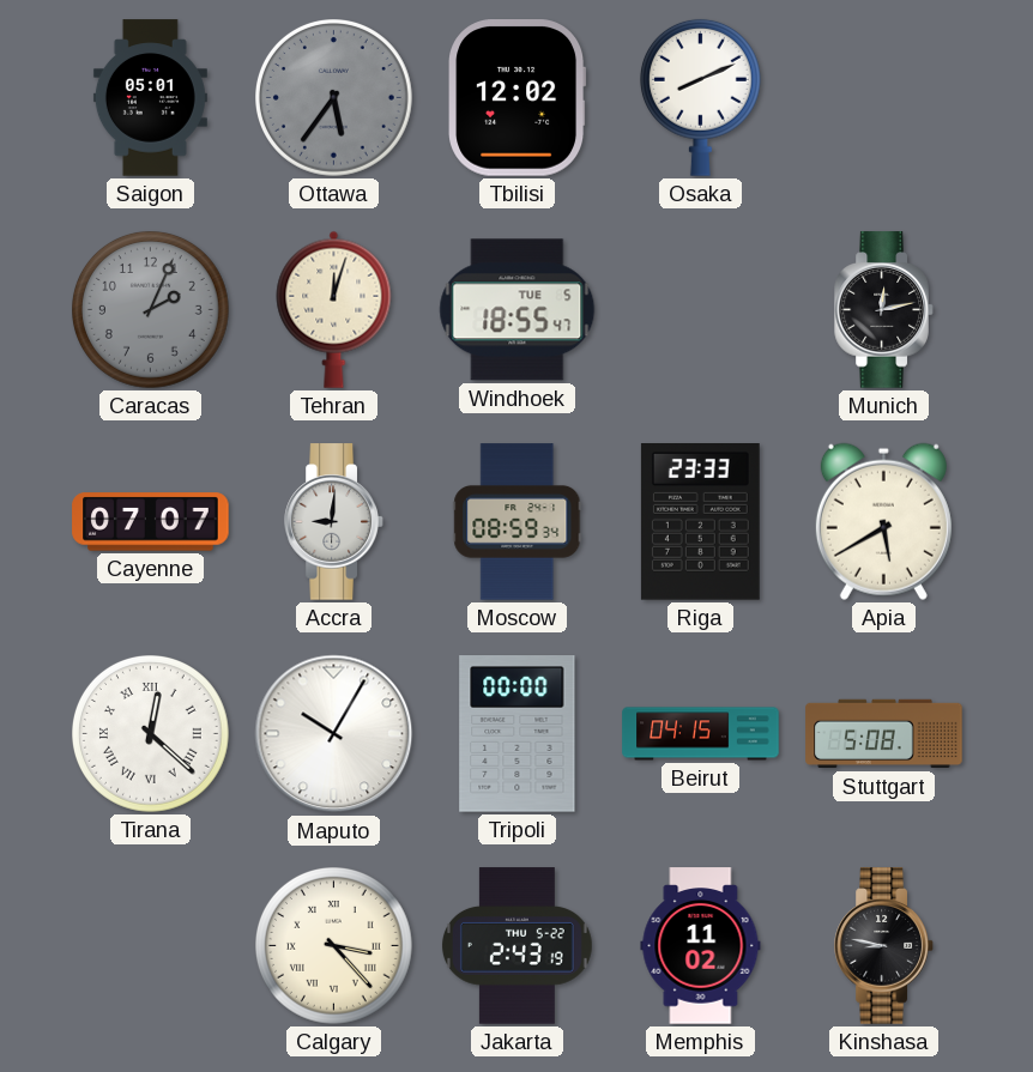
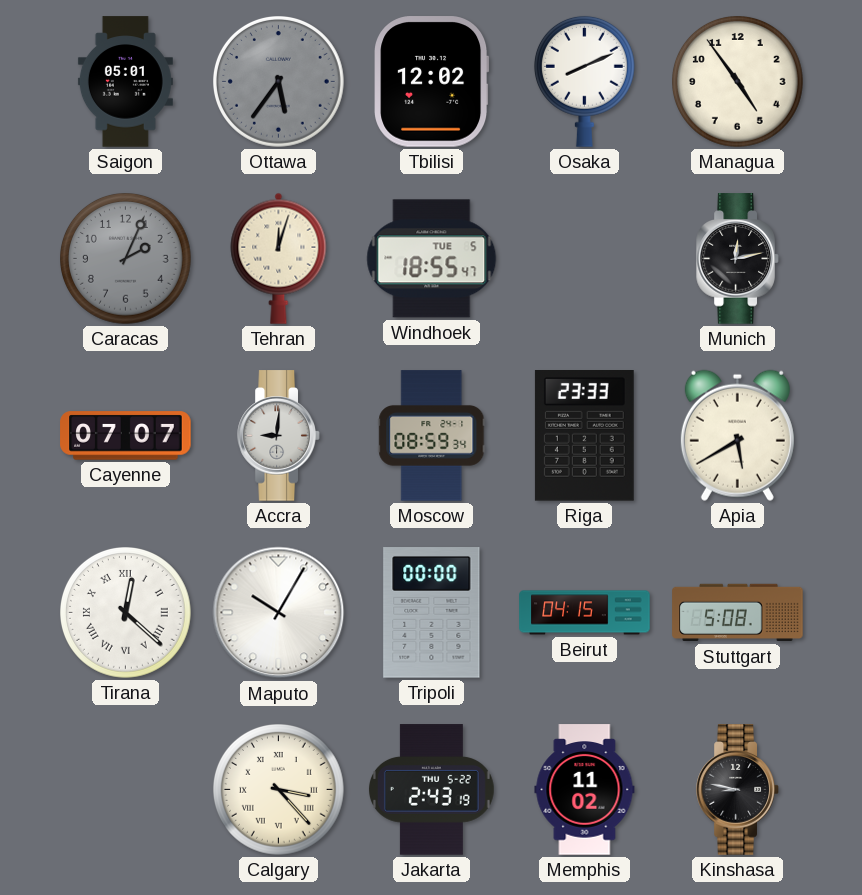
Managua: none -> 4:54
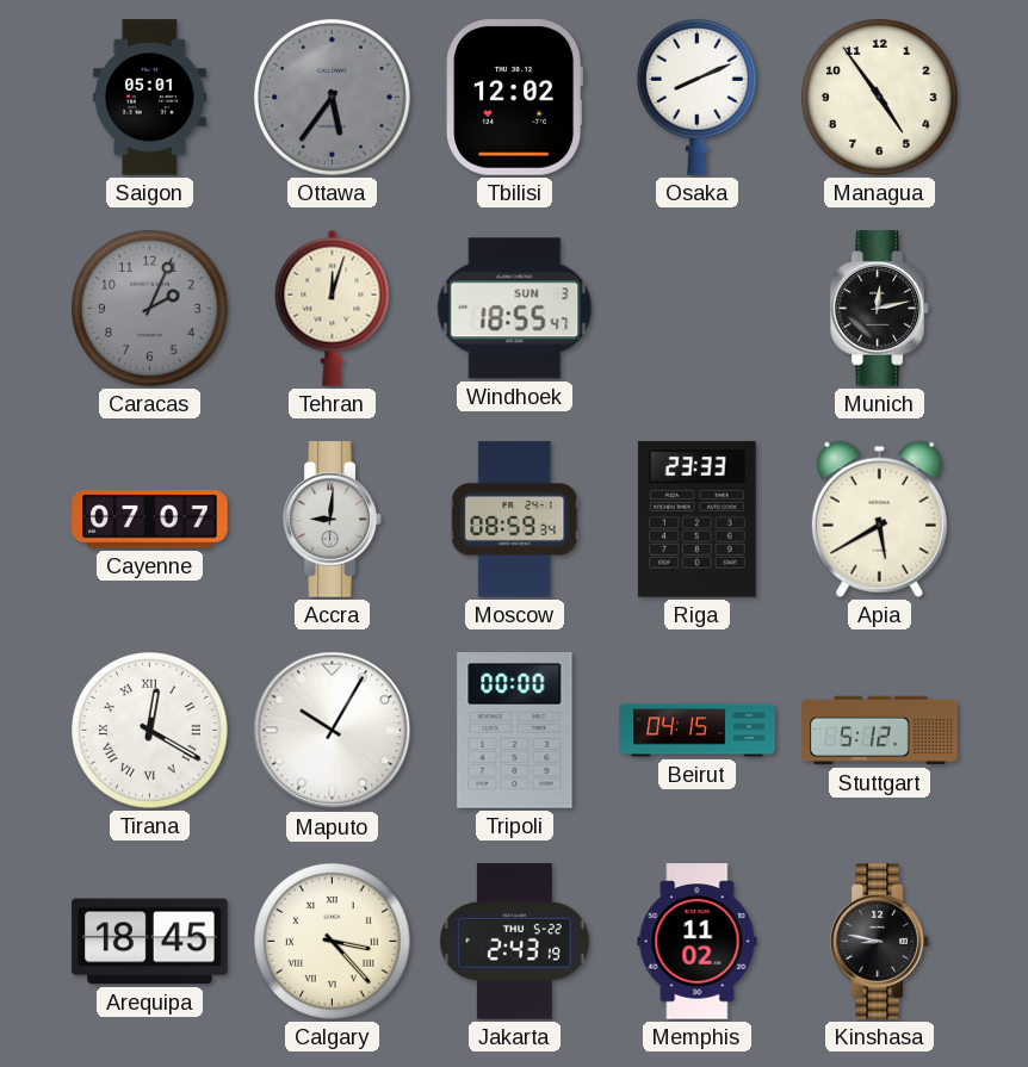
Windhoek date: TUE 5 -> SUN 3
Tirana: 12:22 -> 12:20
Stuttgart: 5:08 -> 5:12
Arequipa: none -> 18:45
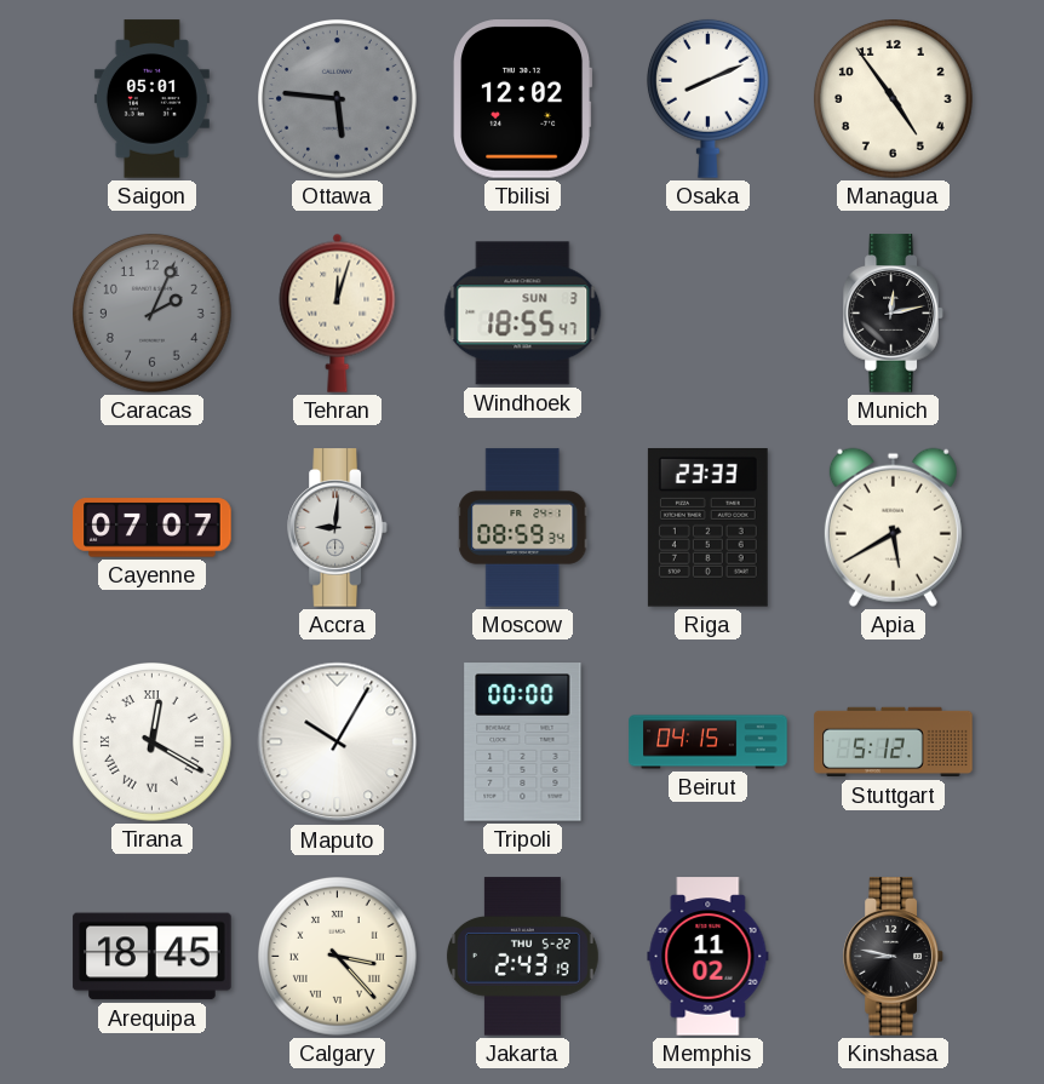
Ottawa: 5:36 -> 5:46
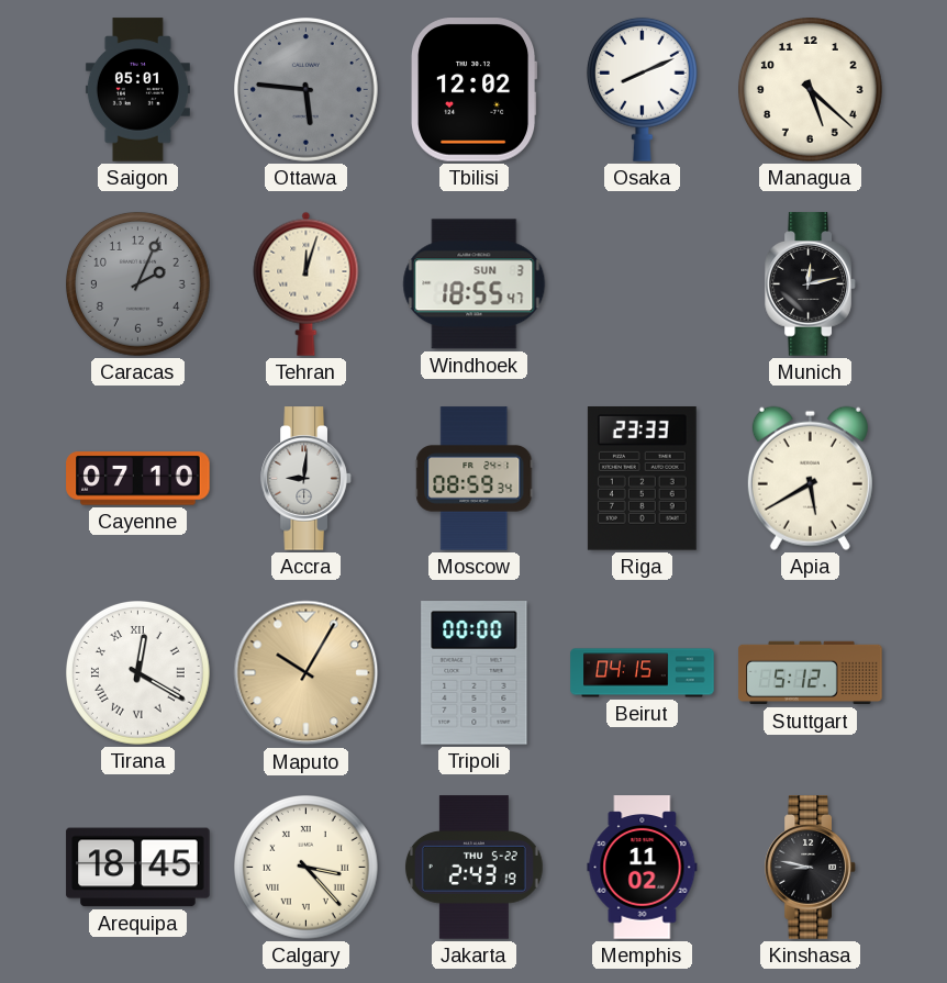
Managua: 4:54 -> 5:22
Cayenne: 07:07 -> 07:10
Maputo dial: white -> champagne
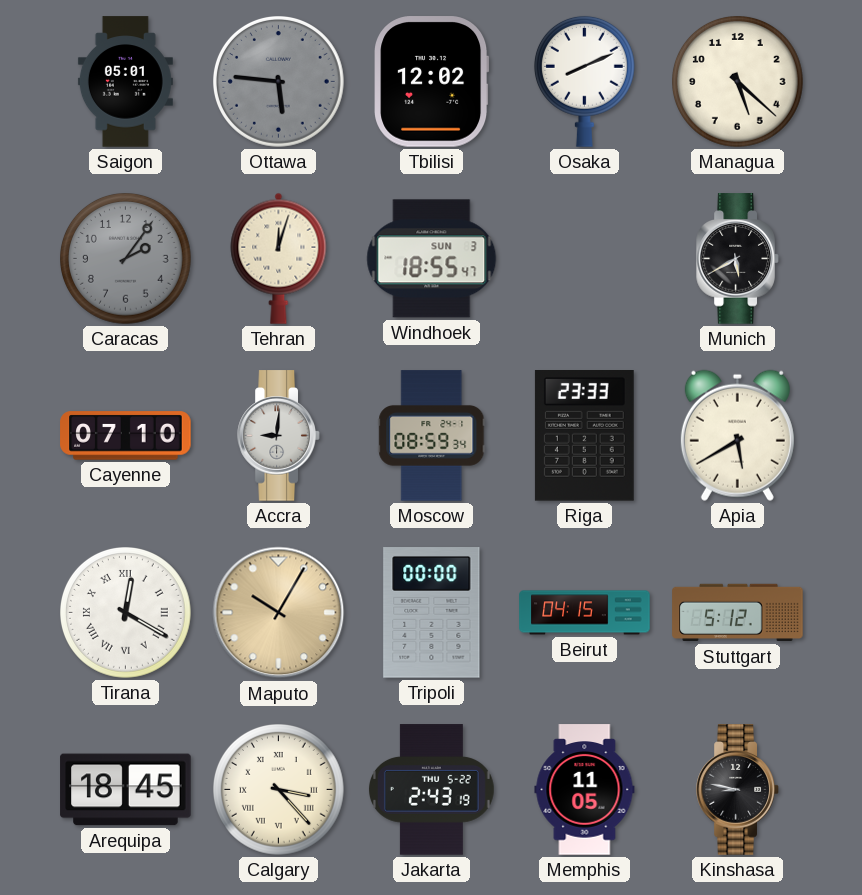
Caracas: 2:04 -> 2:06
Munich: 12:13 -> 5:40
Memphis: 11:02 -> 11:05
